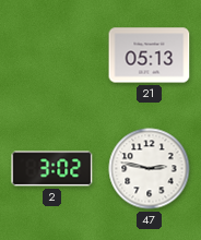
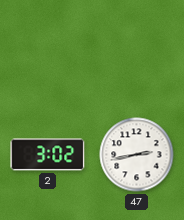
21: 05:13 -> none
47: 2:47 -> 2:43
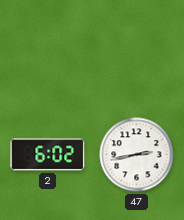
2: 3:02 -> 6:02
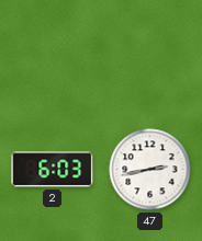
2: 6:02 -> 6:03
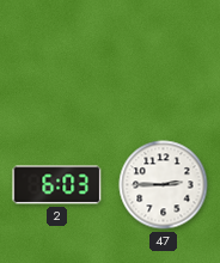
47: 2:43 -> 2:45
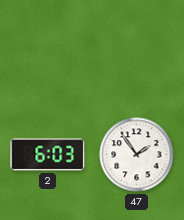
47: 2:45 -> 1:54
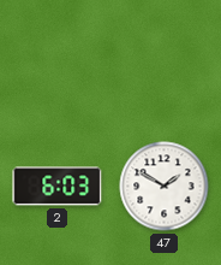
47: 1:54 -> 1:50
